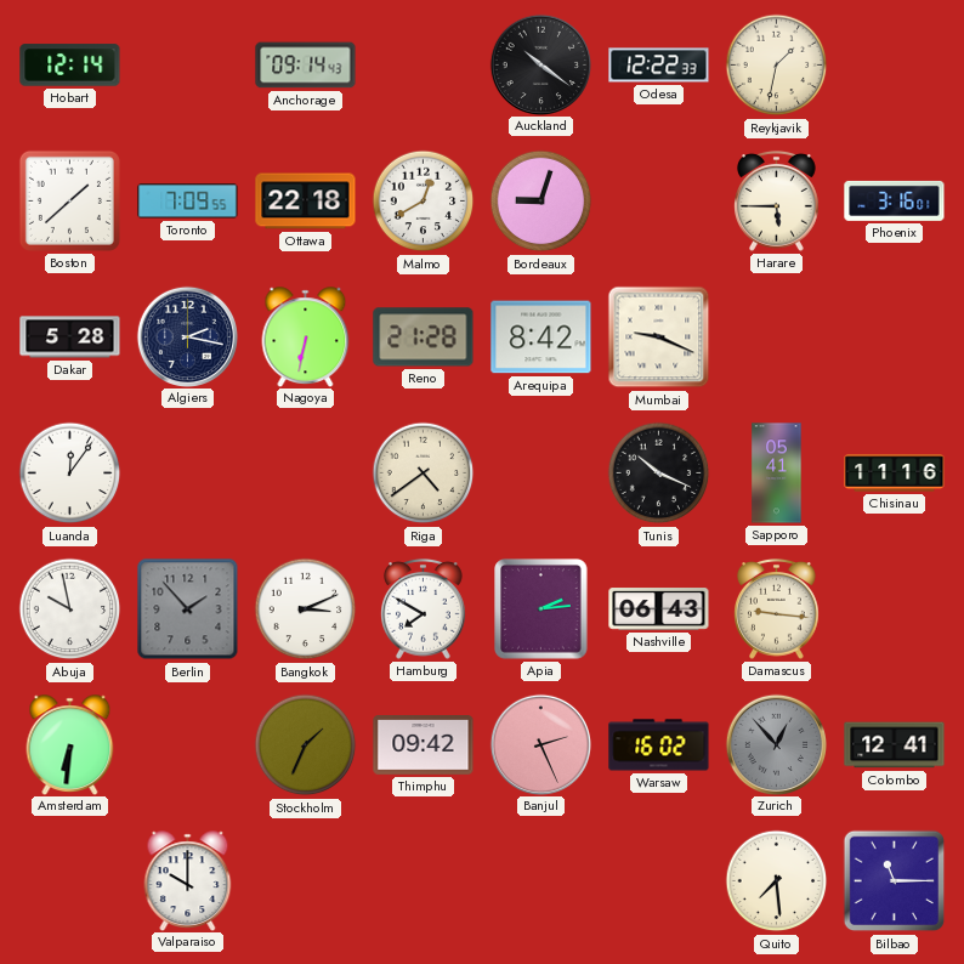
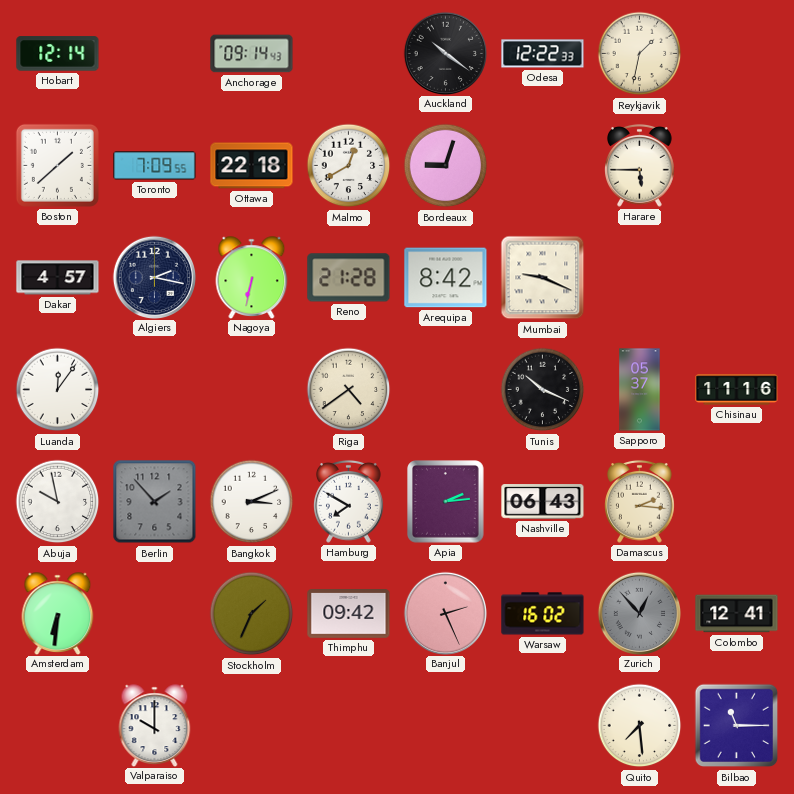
Phoenix: 3:16 -> none
Dakar: 5:28 -> 4:57
Sapporo: 05:41 -> 05:37
Damascus: 9:16 -> 2:16
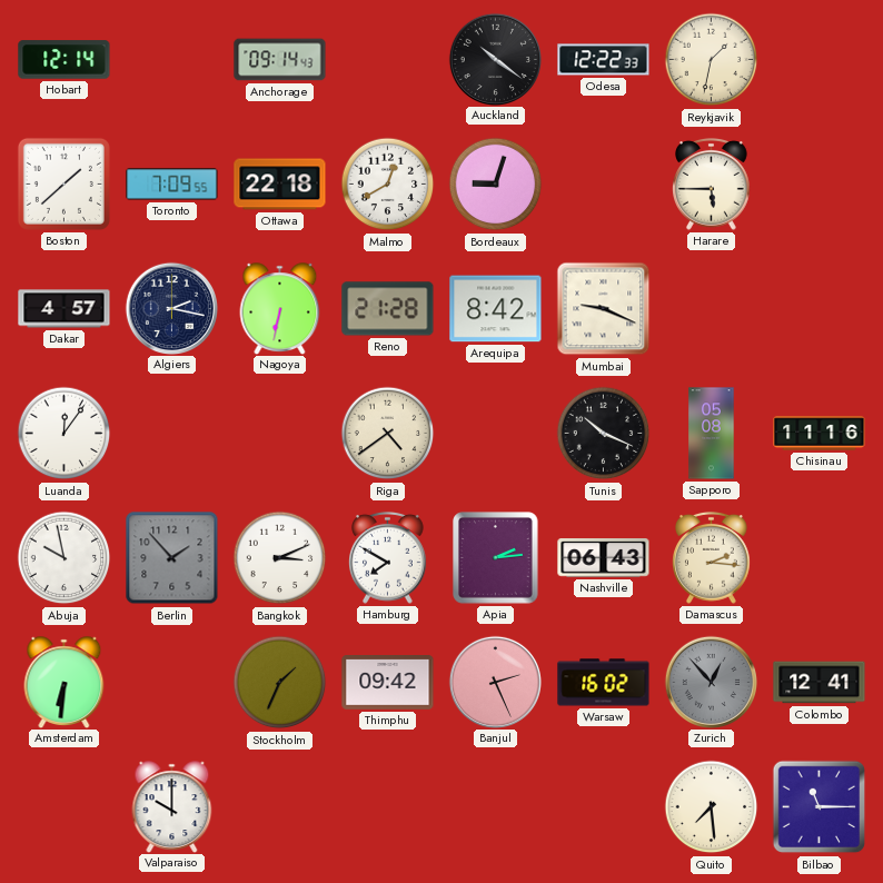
Sapporo: 05:37 -> 05:08
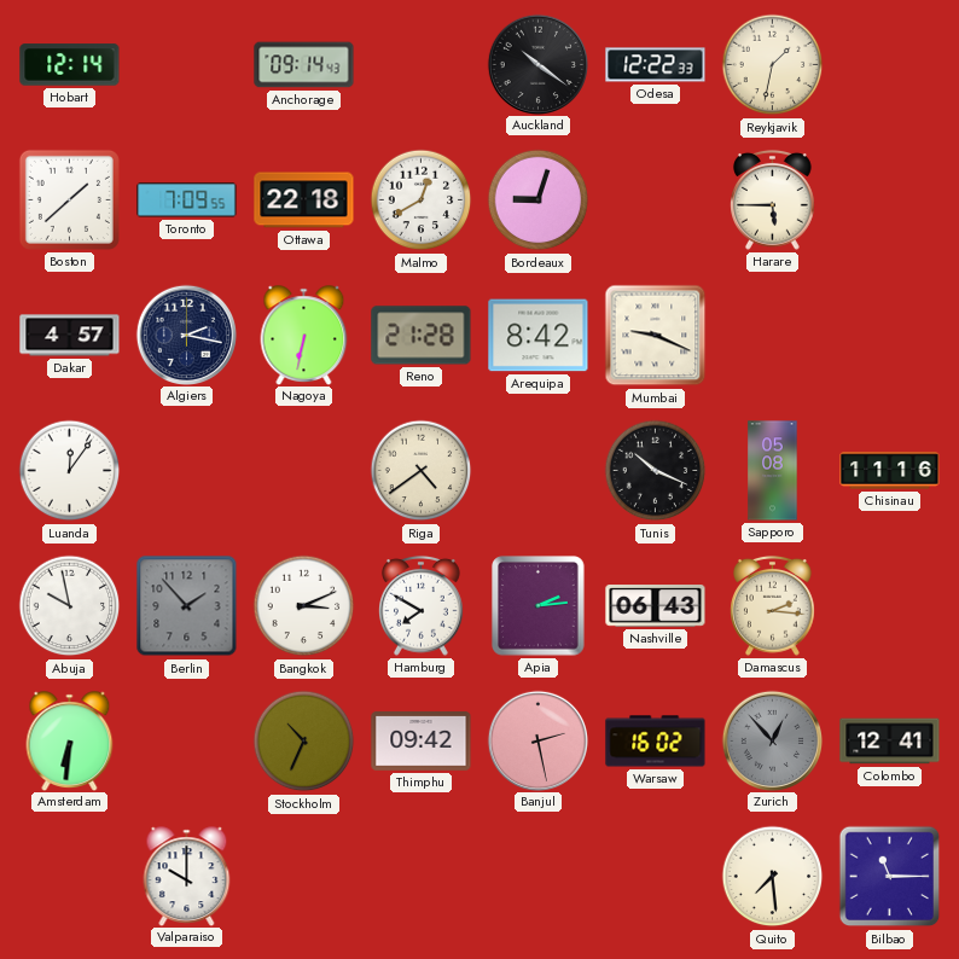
Stockholm: 1:34 -> 10:34
Banjul: 2:26 -> 2:28
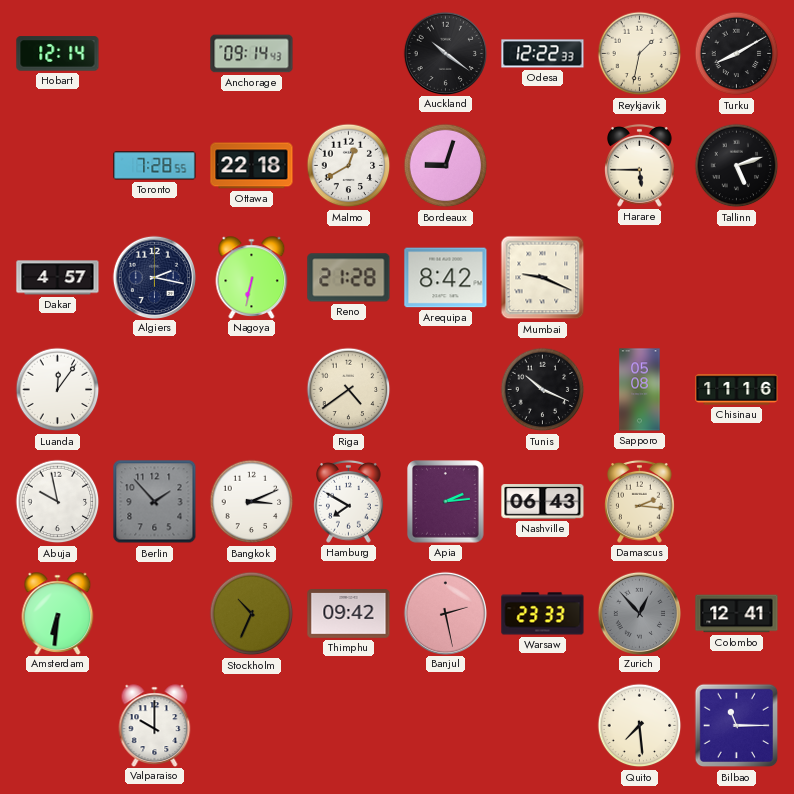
Turku: none -> 8:10
Boston: 1:38 -> none
Toronto: 7:09 -> 7:28
Tallinn: none -> 5:12
Warsaw: 16:02 -> 23:33
